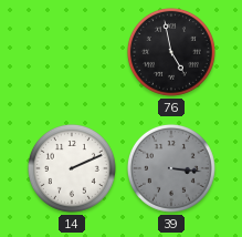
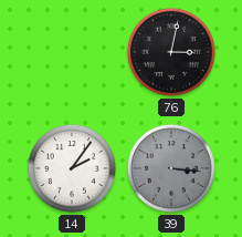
76: 4:58 -> 3:02
14: 2:11 -> 2:06
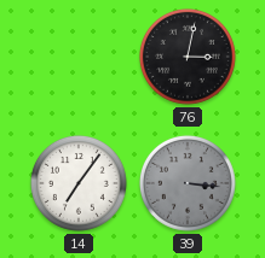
14: 2:06 -> 7:06
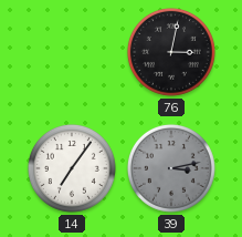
39: 3:16 -> 3:13
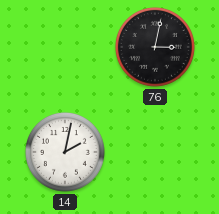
14: 7:06 -> 2:02
39: 3:13 -> none
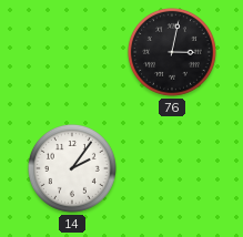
14: 2:02 -> 2:06
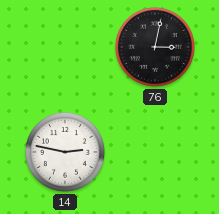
14: 2:06 -> 2:47
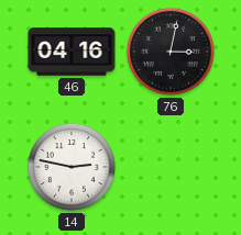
46: none -> 04:16
